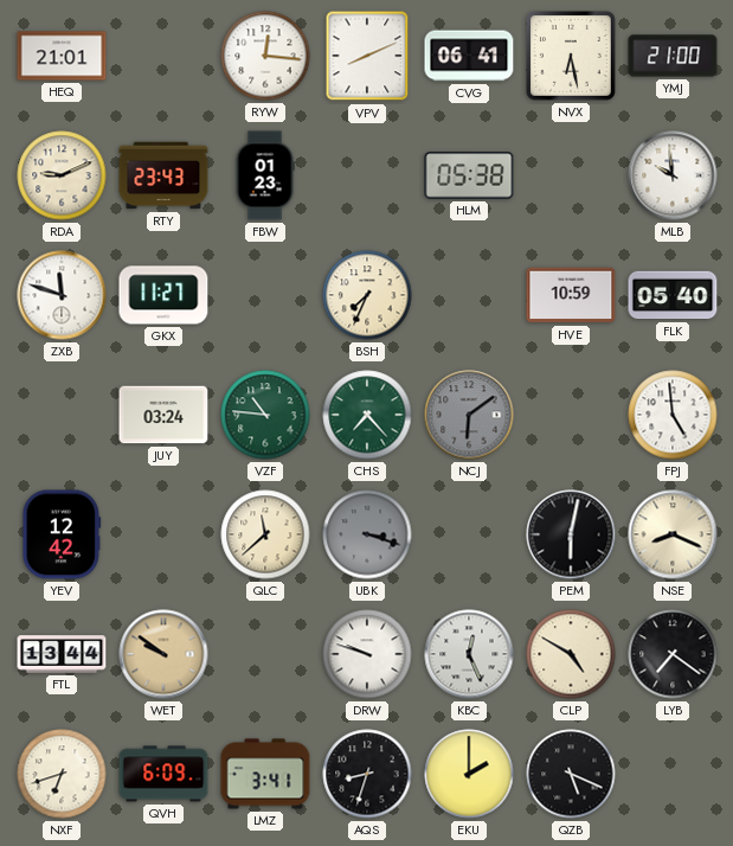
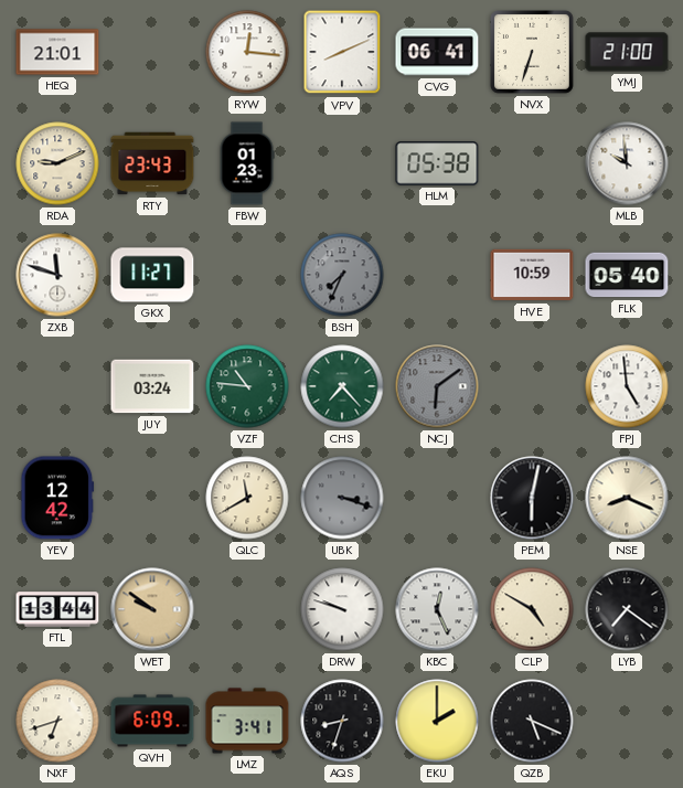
NVX: 6:28 -> 6:33
BSH dial: cream -> grey
QLC: 11:38 -> 11:40
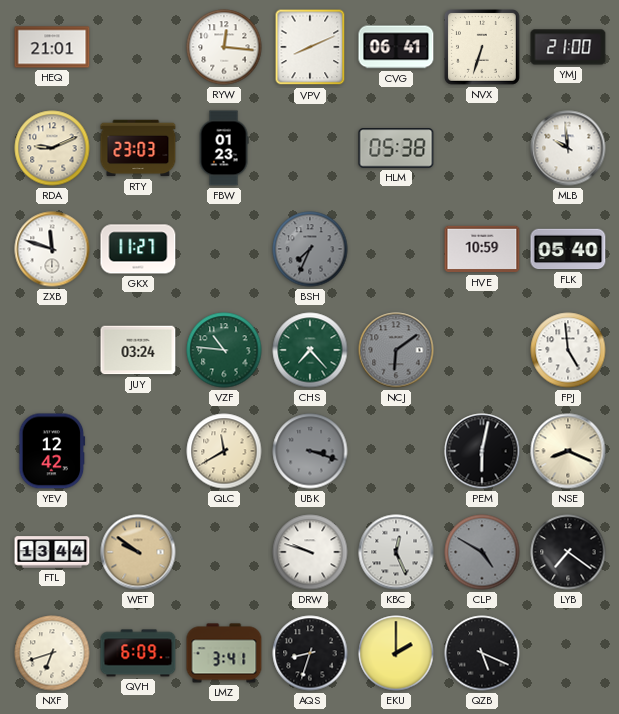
RTY: 23:43 -> 23:03
CLP dial: cream -> grey
